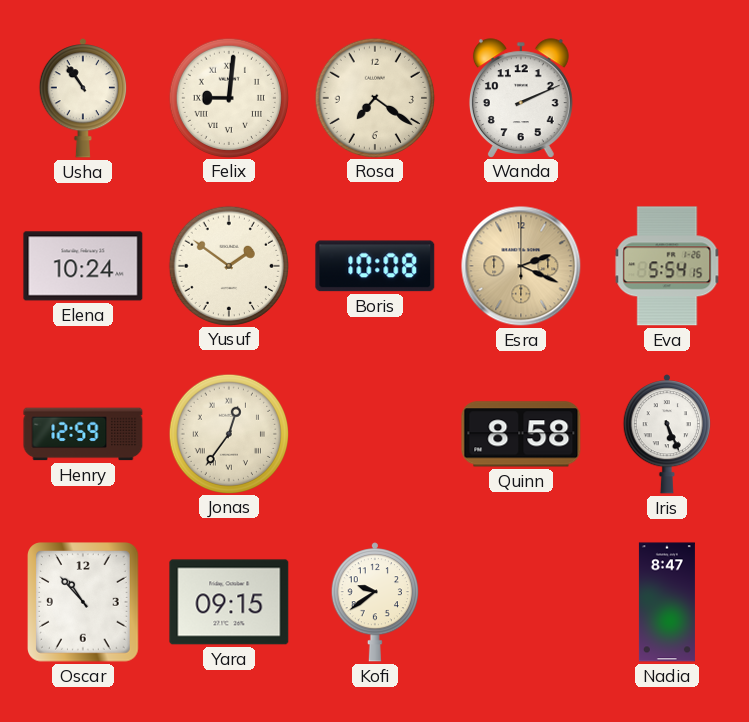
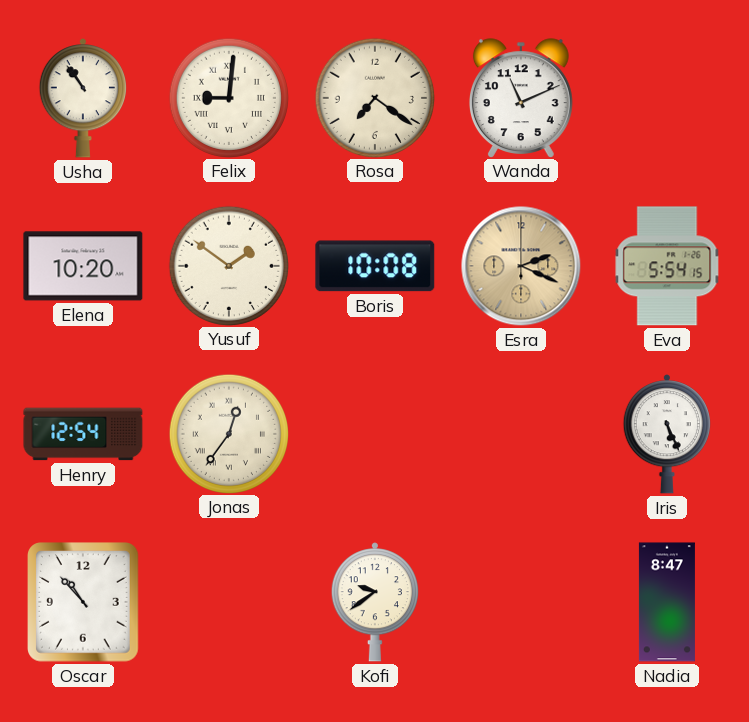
Wanda: 2:11 -> 11:11
Elena: 10:24 -> 10:20
Henry: 12:59 -> 12:54
Quinn: 8:58 -> none
Yara: 09:15 -> none
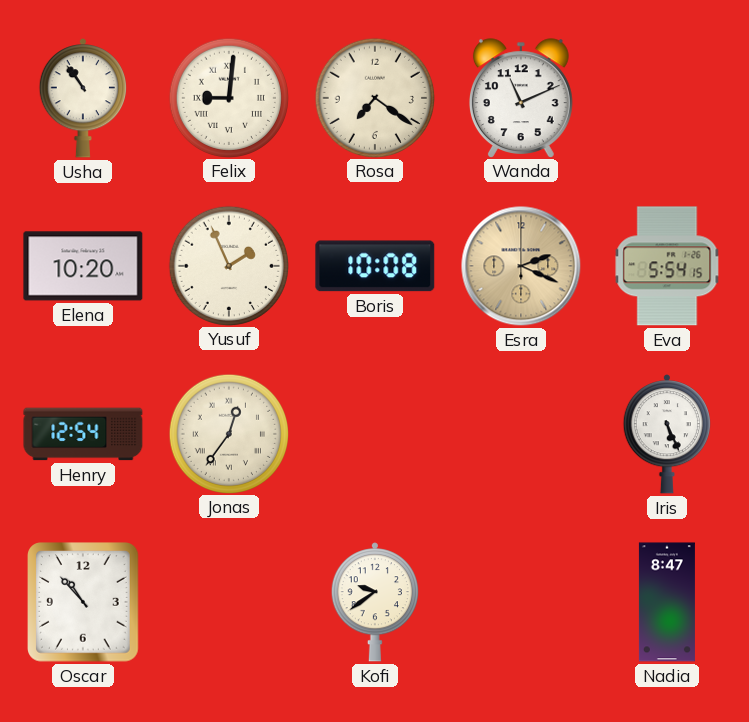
Yusuf: 1:51 -> 1:56
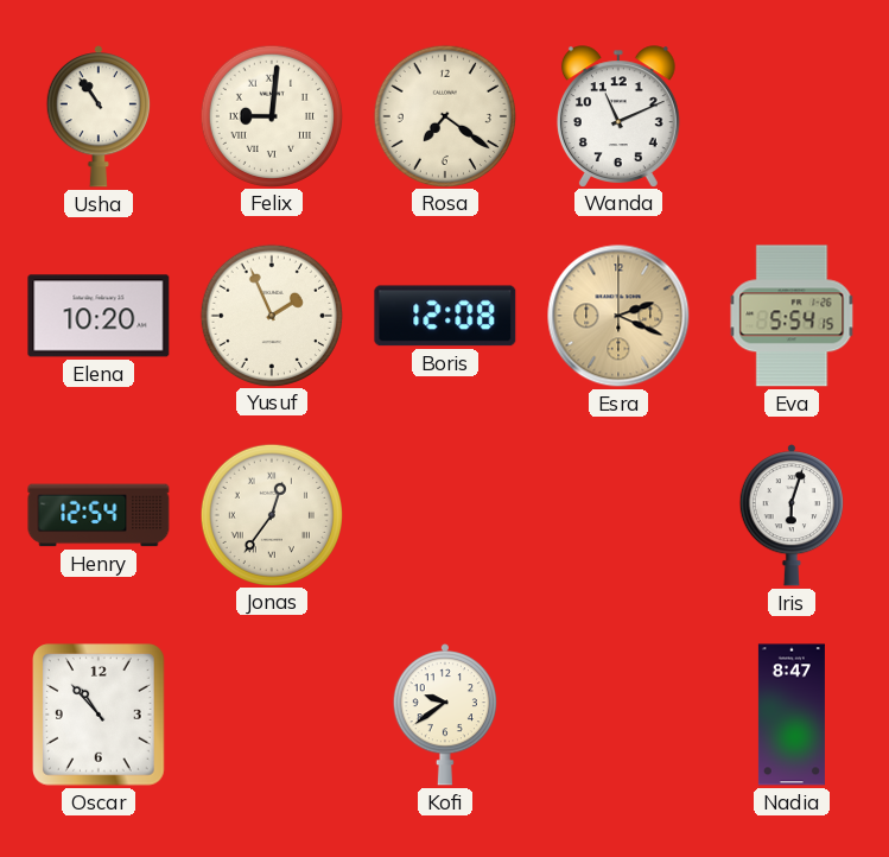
Boris: 10:08 -> 12:08
Iris: 5:26 -> 6:03
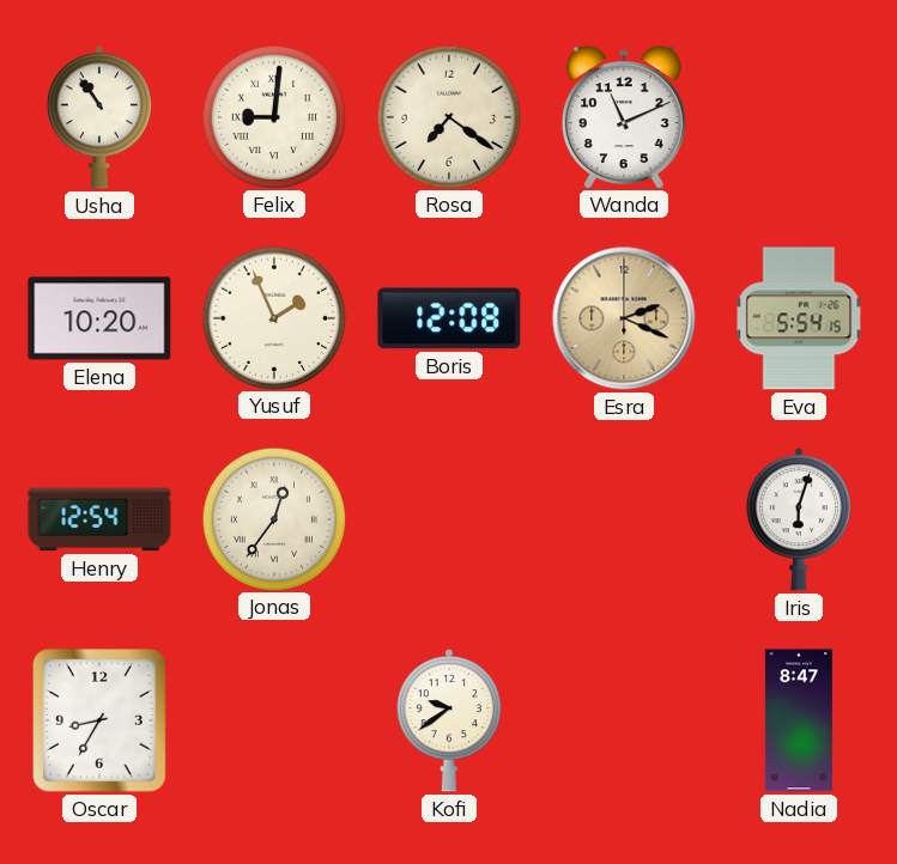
Oscar: 10:53 -> 8:35
